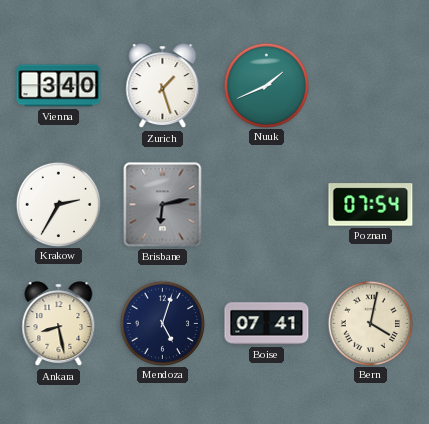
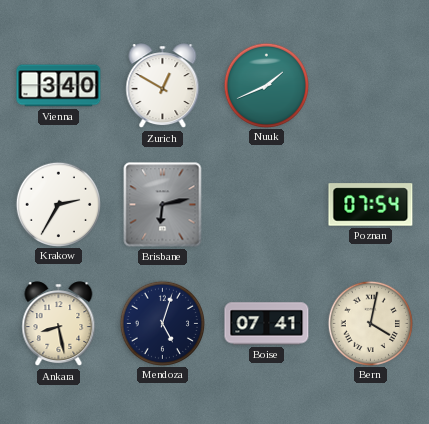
Zurich: 1:27 -> 12:50
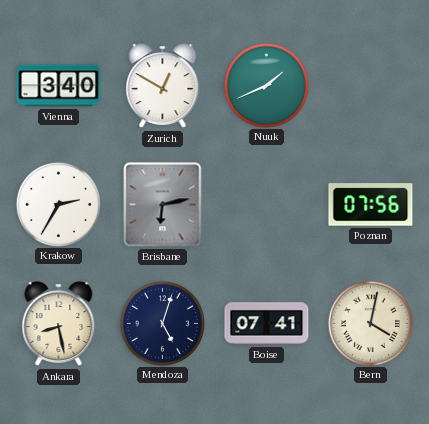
Poznan: 07:54 -> 07:56
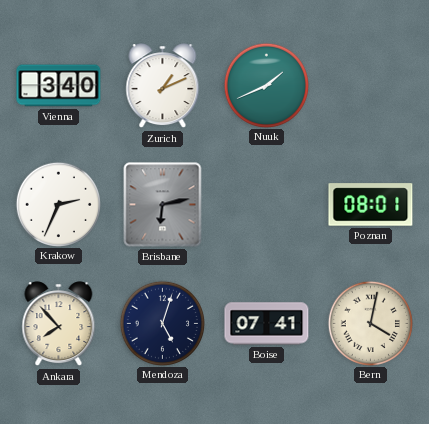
Zurich: 12:50 -> 1:11
Krakow: 2:35 -> 2:34
Poznan: 07:56 -> 08:01
Ankara: 8:28 -> 7:53
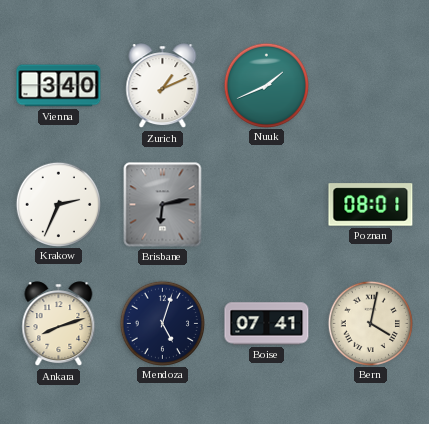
Ankara: 7:53 -> 8:12
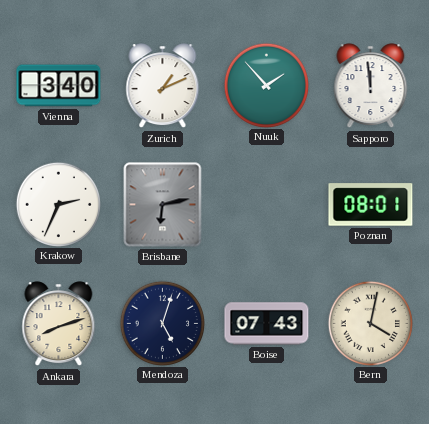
Nuuk: 1:41 -> 1:53
Sapporo: none -> 11:59
Boise: 07:41 -> 07:43
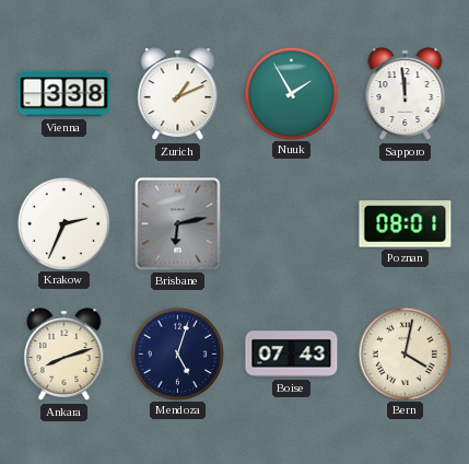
Vienna: 3:40 -> 3:38
Nuuk: 1:53 -> 1:55
